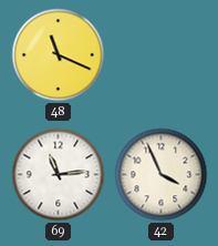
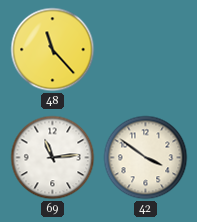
48: 11:19 -> 11:23
42: 3:56 -> 3:51
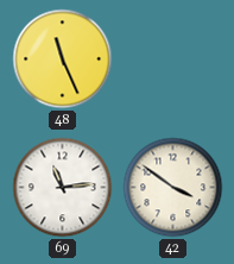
48: 11:23 -> 11:26
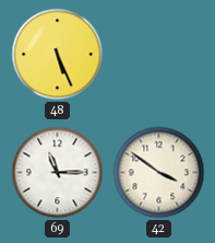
48: 11:26 -> 5:26
69: 11:14 -> 11:15
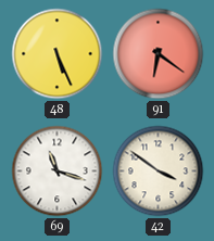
91: none -> 6:21
69: 11:15 -> 11:18
